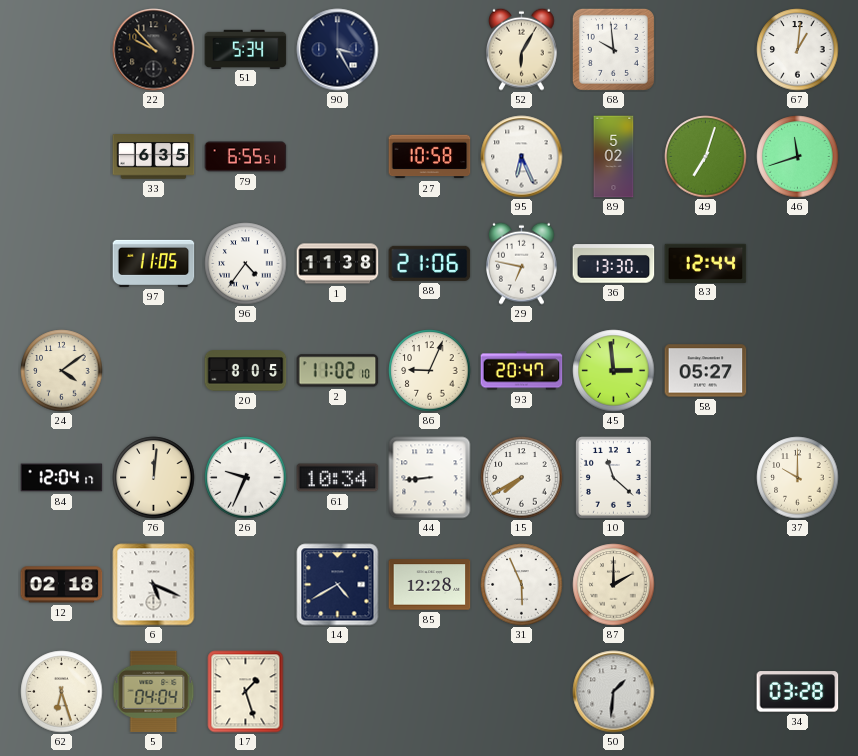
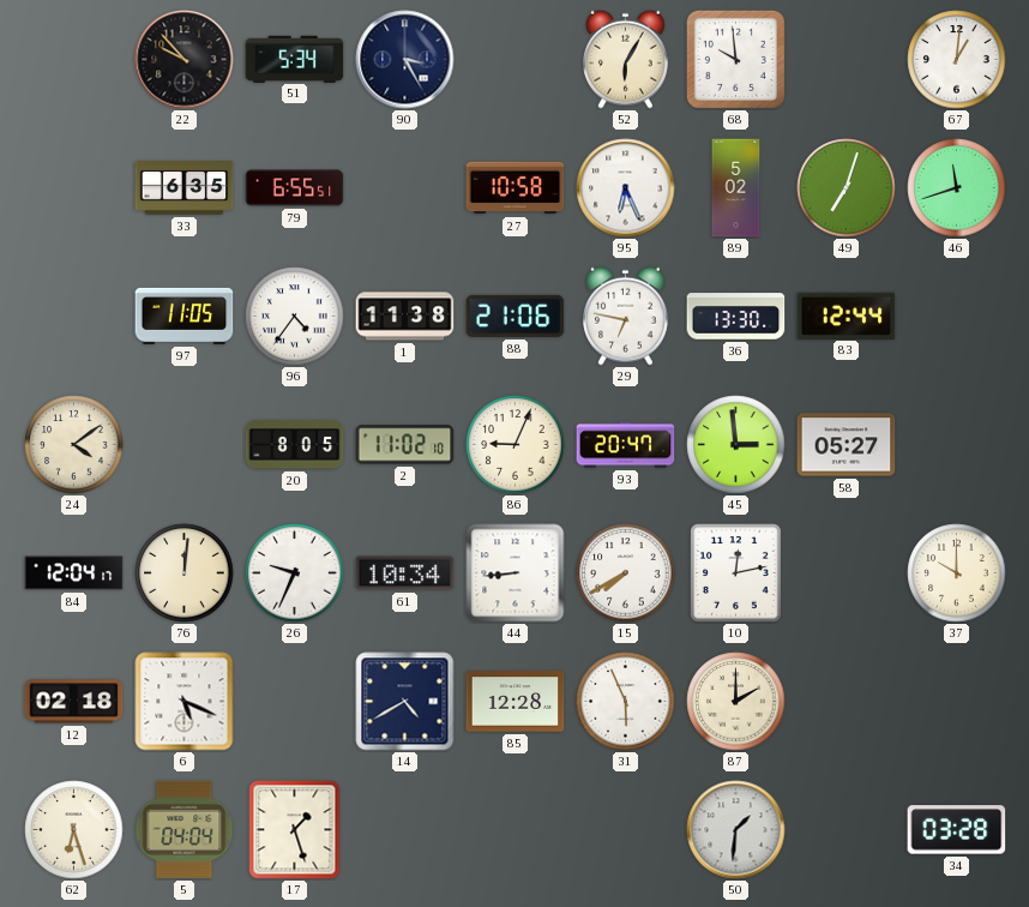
10: 11:22 -> 12:13
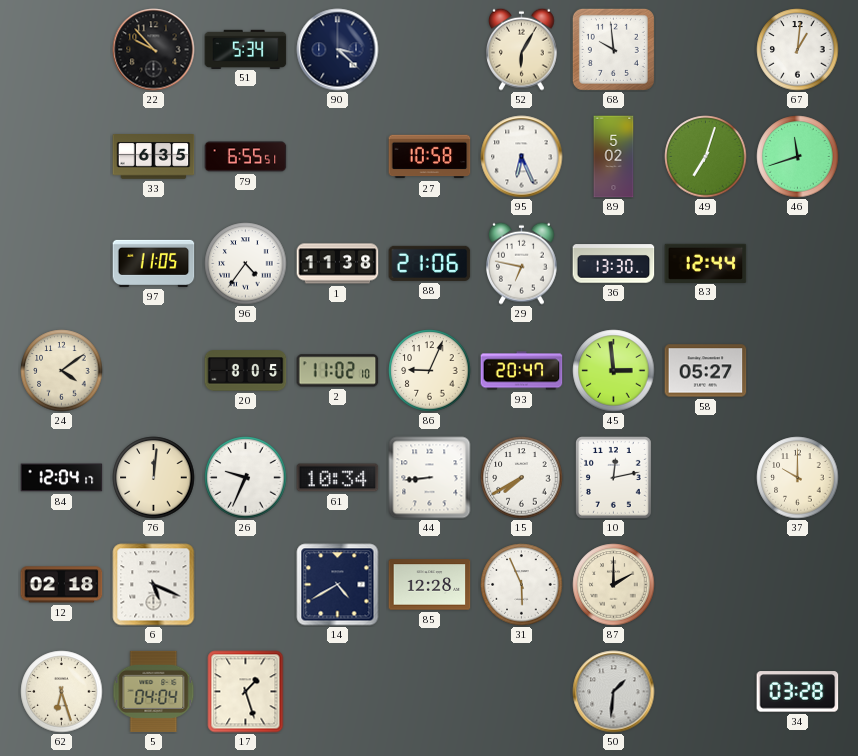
90: 3:25 -> 3:22
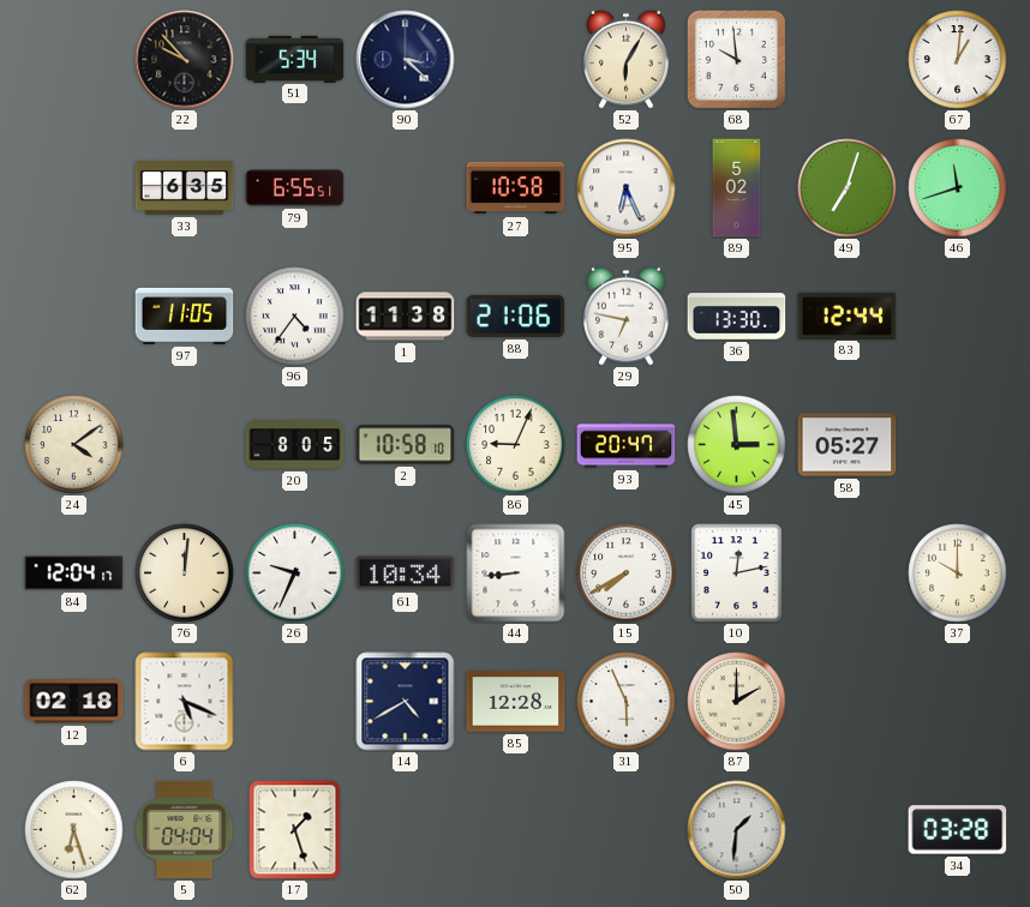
2: 11:02 -> 10:58
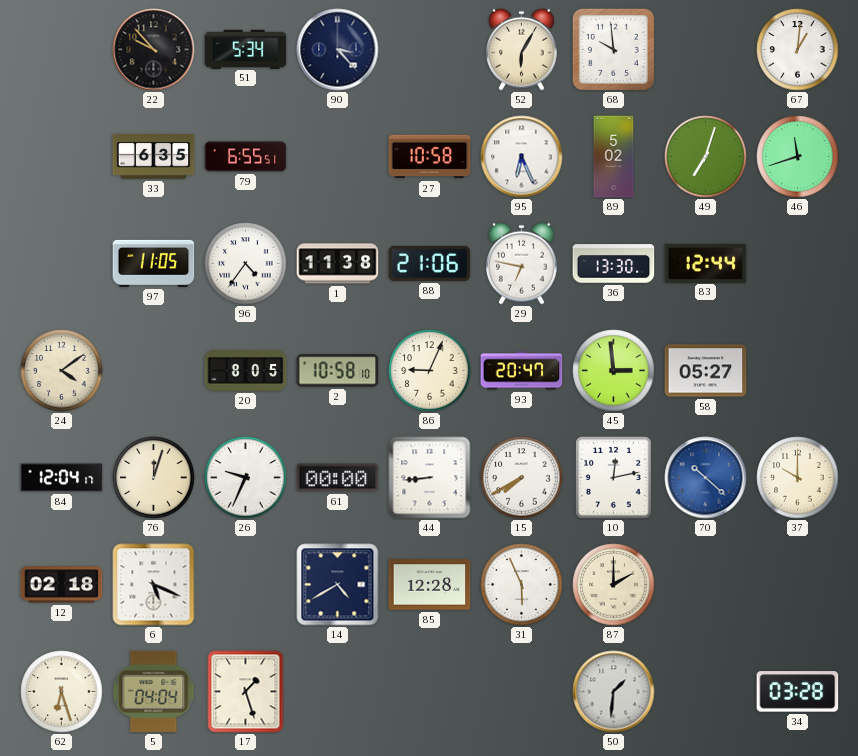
90: 3:22 -> 3:23
76: 12:01 -> 12:03
61: 10:34 -> 00:00
70: none -> 10:22
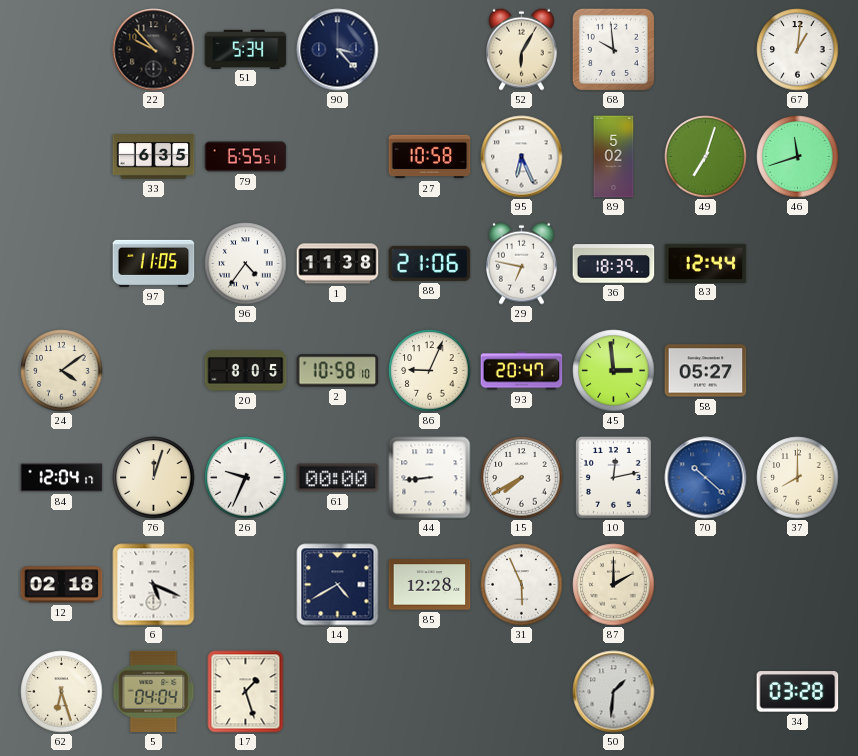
36: 13:30 -> 18:39
37: 10:00 -> 8:00
